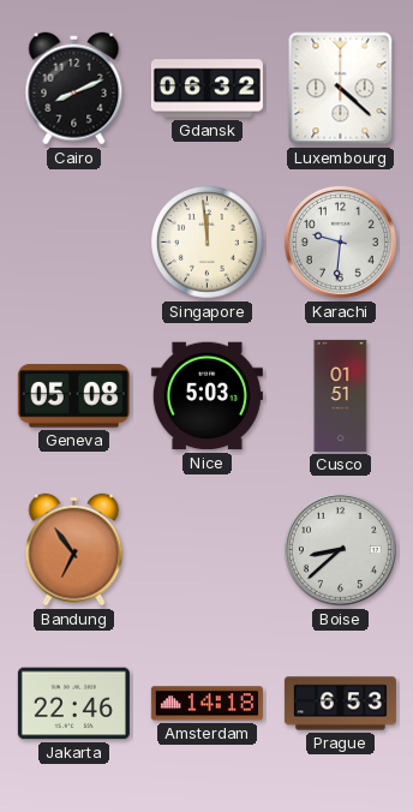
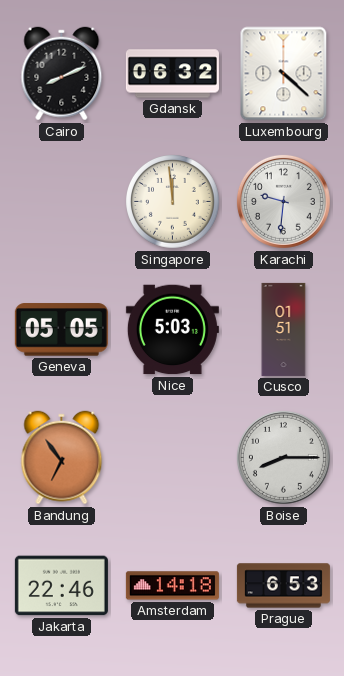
Geneva: 05:08 -> 05:05
Boise: 8:38 -> 8:15
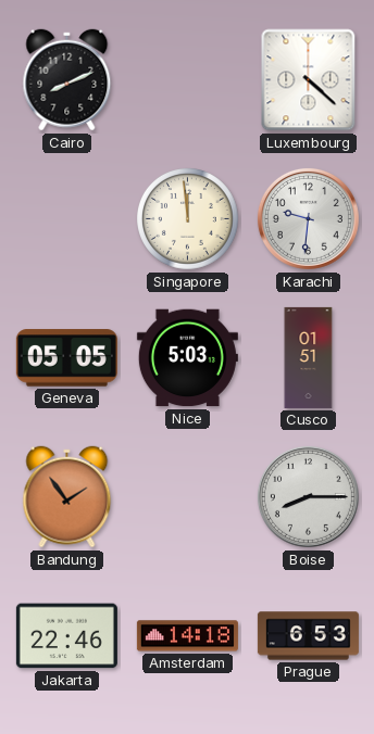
Gdansk: 06:32 -> none
Bandung: 6:54 -> 1:54
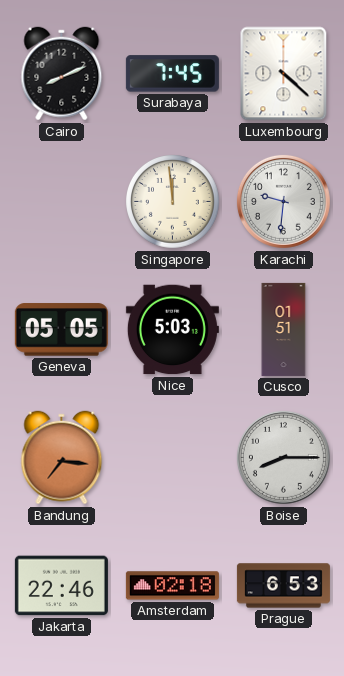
Surabaya: none -> 7:45
Bandung: 1:54 -> 7:16
Amsterdam: 14:18 -> 02:18
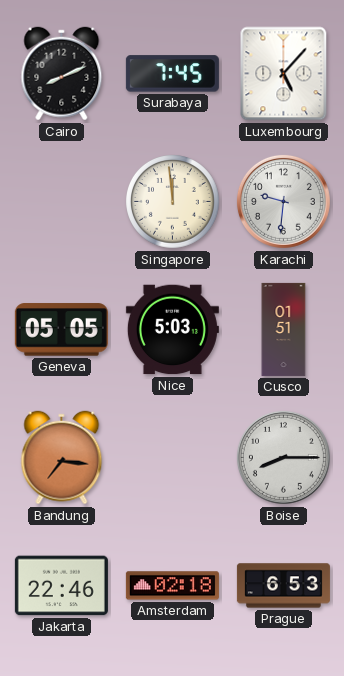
Luxembourg: 4:22 -> 5:07
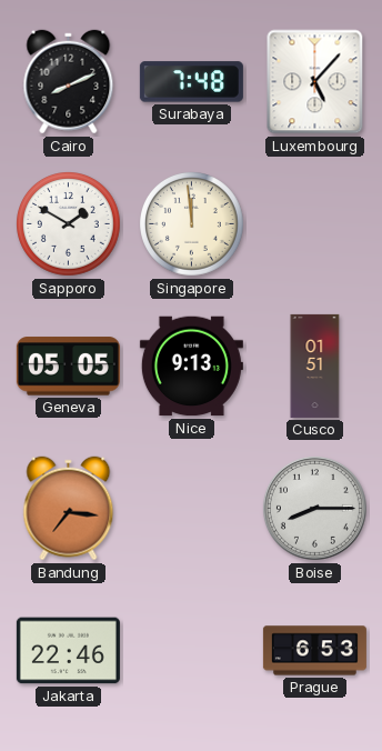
Surabaya: 7:45 -> 7:48
Sapporo: none -> 1:50
Karachi: 9:31 -> none
Nice: 5:03 -> 9:13
Amsterdam: 02:18 -> none
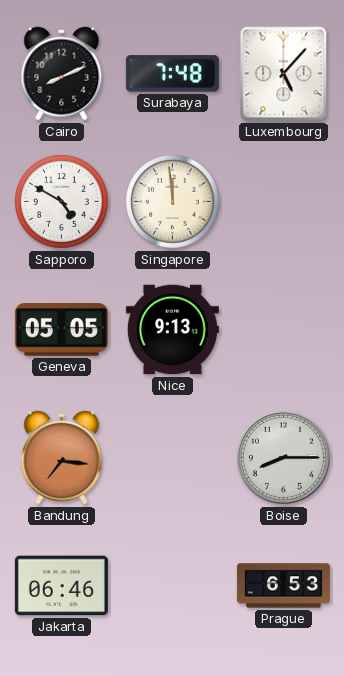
Sapporo: 1:50 -> 4:50
Cusco: 01:51 -> none
Jakarta: 22:46 -> 06:46
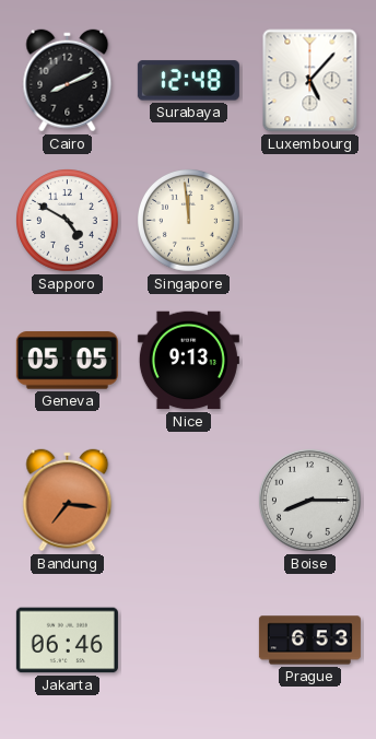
Surabaya: 7:48 -> 12:48
